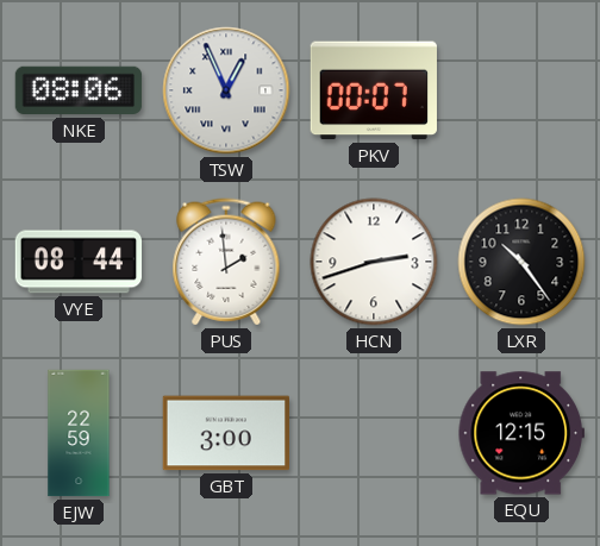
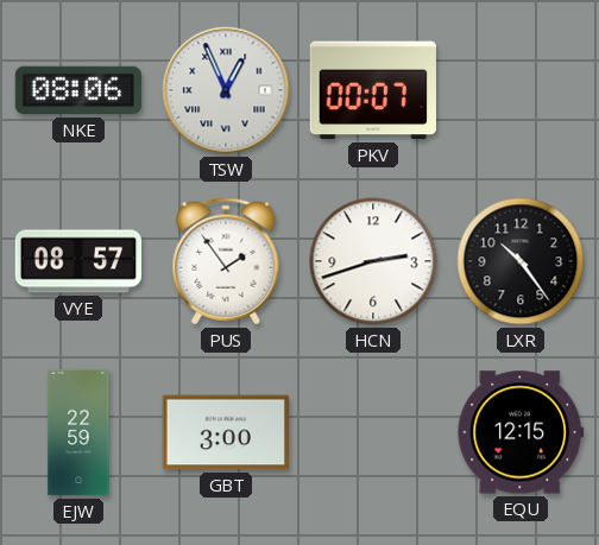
VYE: 08:44 -> 08:57
PUS: 1:59 -> 1:54
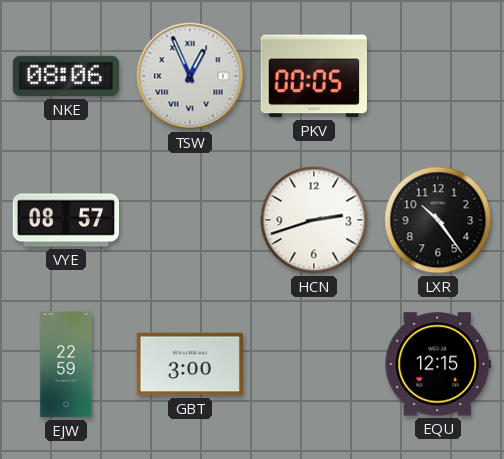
PKV: 00:07 -> 00:05
PUS: 1:54 -> none
